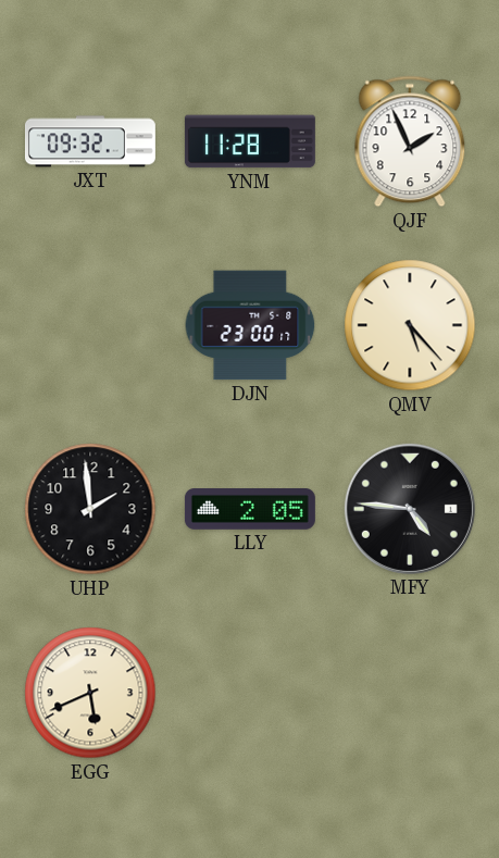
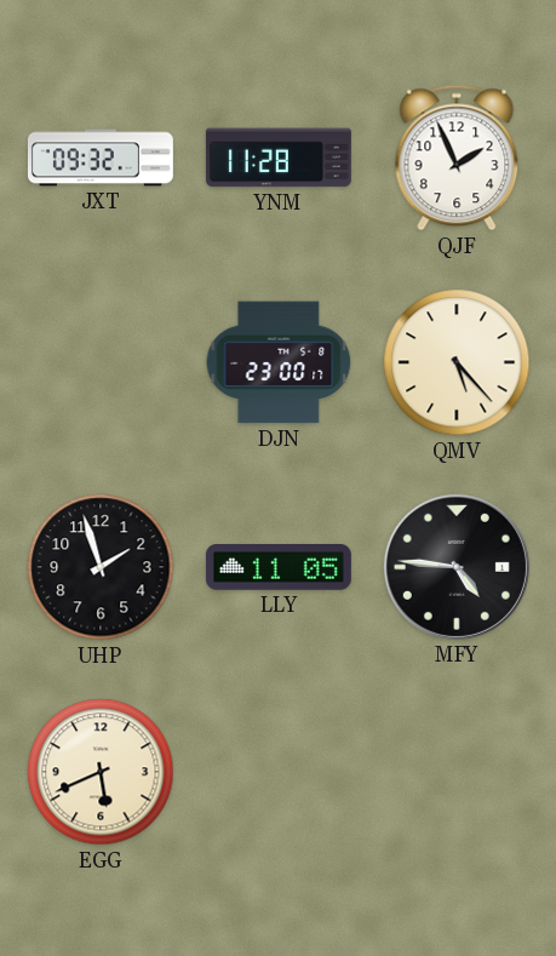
UHP: 1:59 -> 1:57
LLY: 2:05 -> 11:05
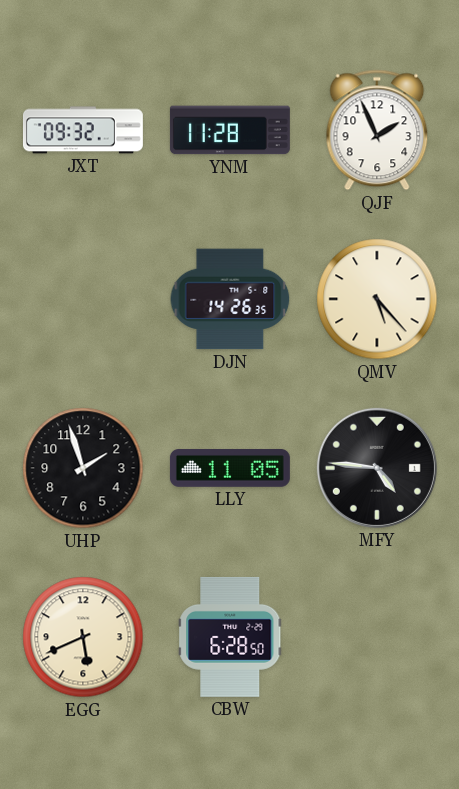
DJN: 23:00 -> 14:26
CBW: none -> 6:28
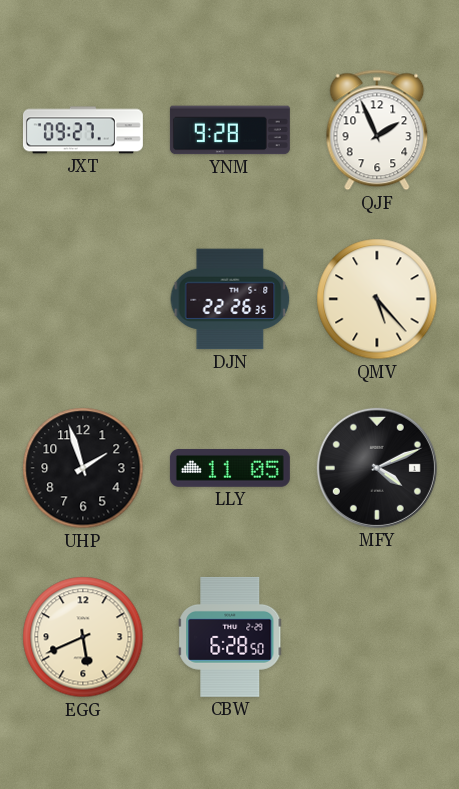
JXT: 09:32 -> 09:27
YNM: 11:28 -> 9:28
DJN: 14:26 -> 22:26
MFY: 4:46 -> 4:11
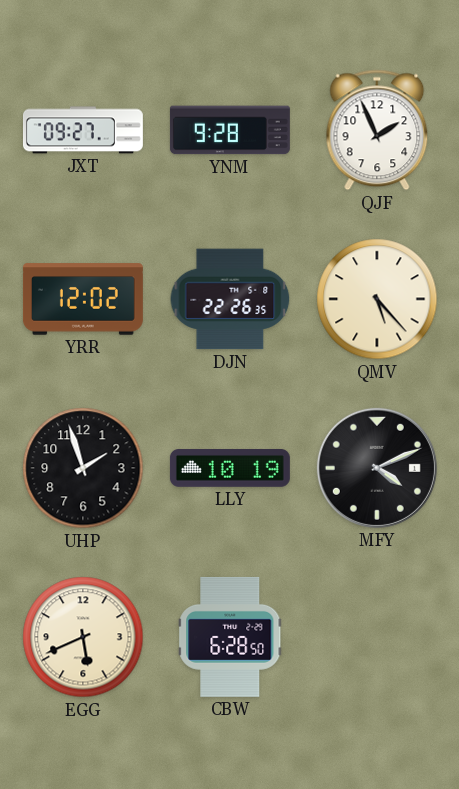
YRR: none -> 12:02
LLY: 11:05 -> 10:19
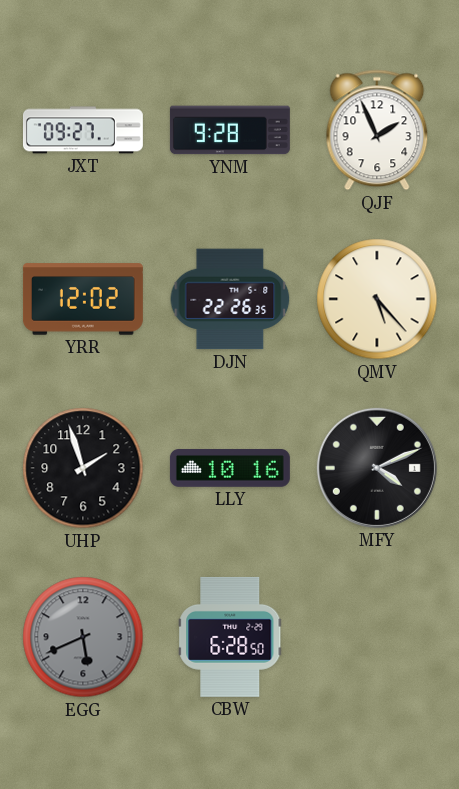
LLY: 10:19 -> 10:16
EGG dial: cream -> grey
